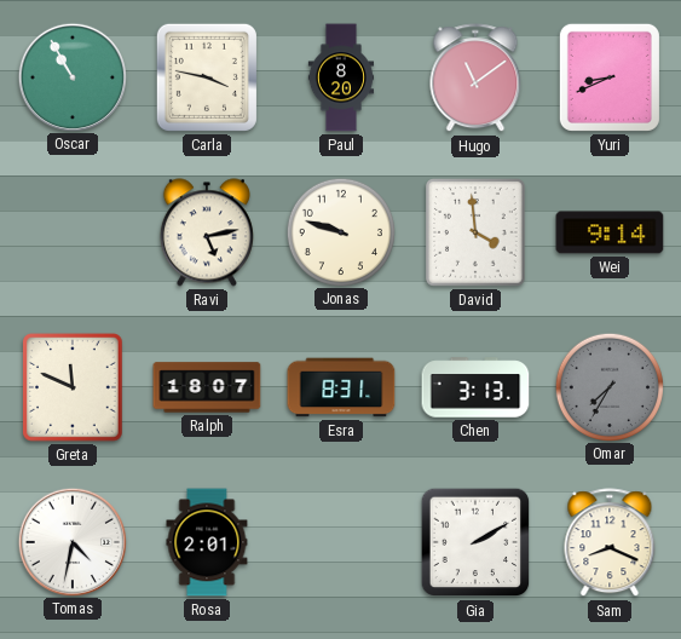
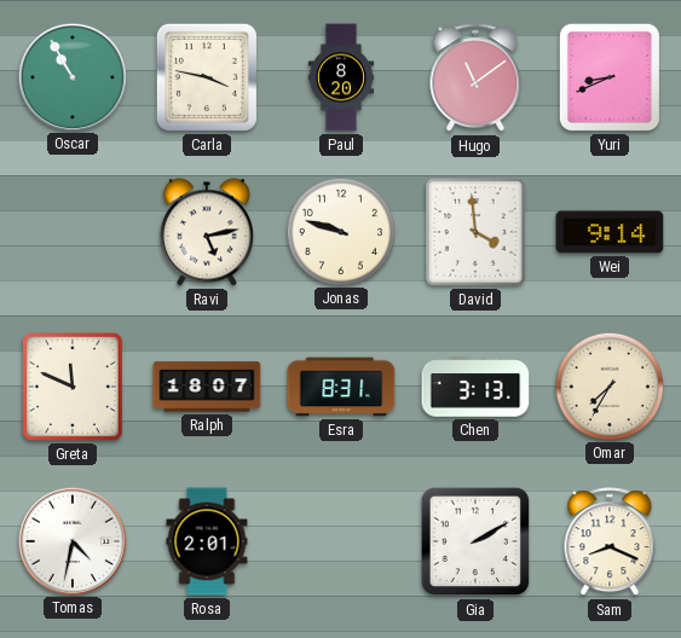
Omar dial: grey -> cream
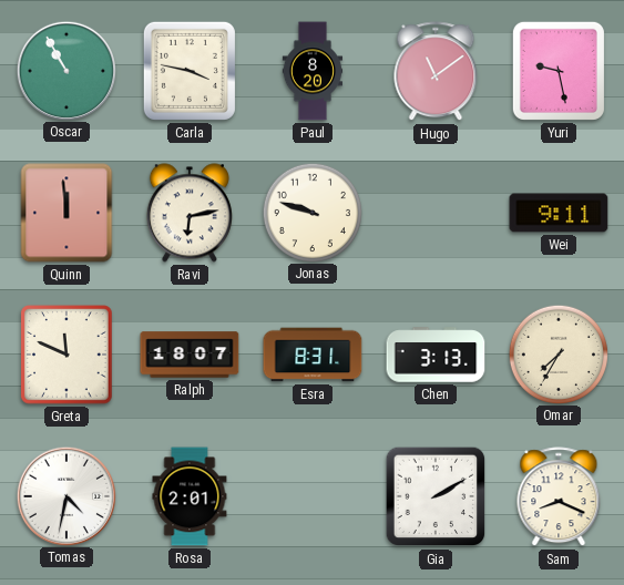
Yuri: 8:41 -> 9:28
Quinn: none -> 11:59
Ravi: 5:13 -> 6:13
David: 3:59 -> none
Wei: 9:14 -> 9:11
